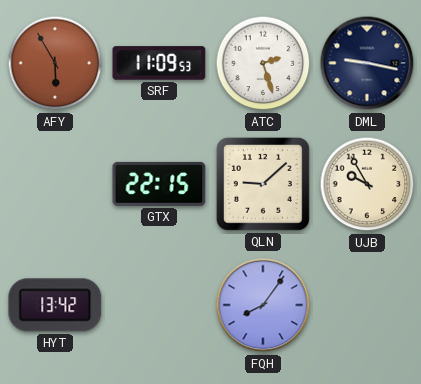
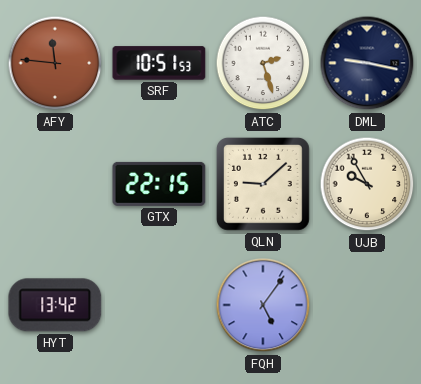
AFY: 5:55 -> 11:46
SRF: 11:09 -> 10:51
FQH: 8:06 -> 5:06
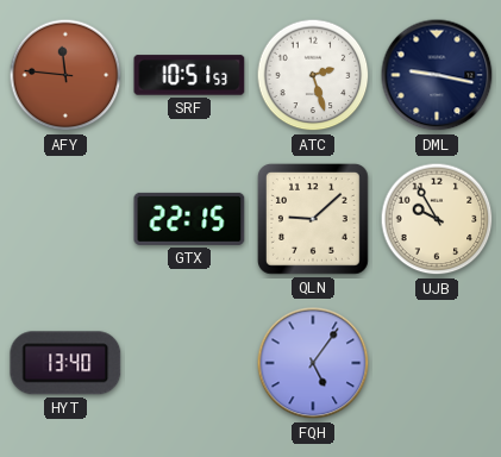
HYT: 13:42 -> 13:40
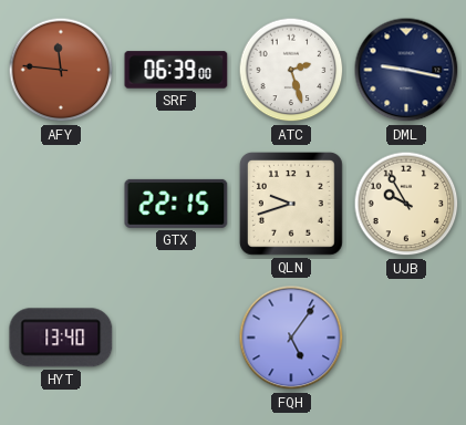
SRF: 10:51 -> 06:39
QLN: 9:08 -> 9:42
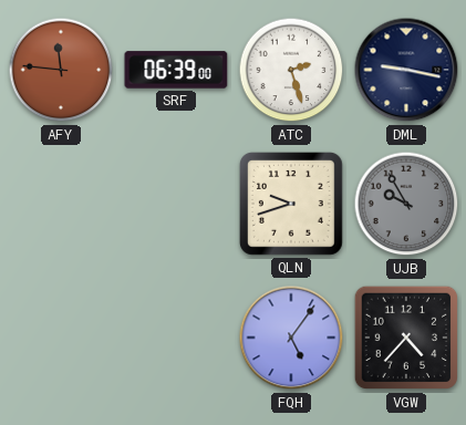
GTX: 22:15 -> none
UJB dial: cream -> grey
HYT: 13:40 -> none
VGW: none -> 4:37
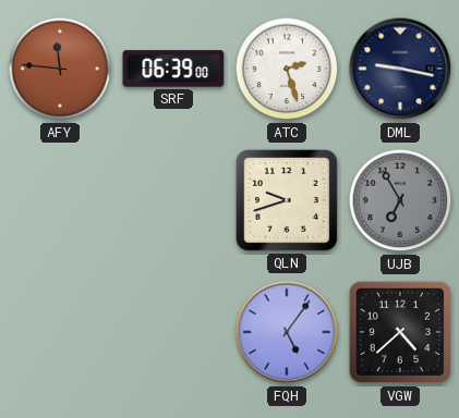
UJB: 9:55 -> 6:55
VGW: 4:37 -> 4:38
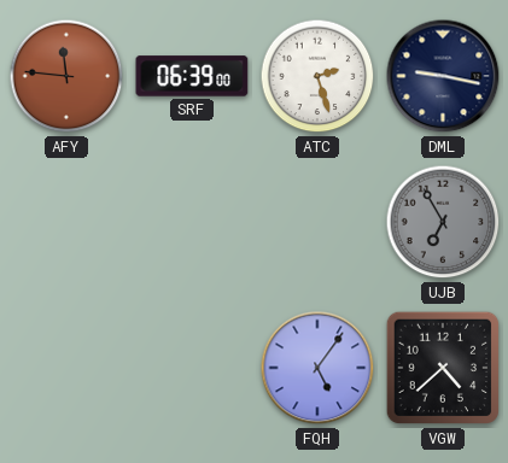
QLN: 9:42 -> none
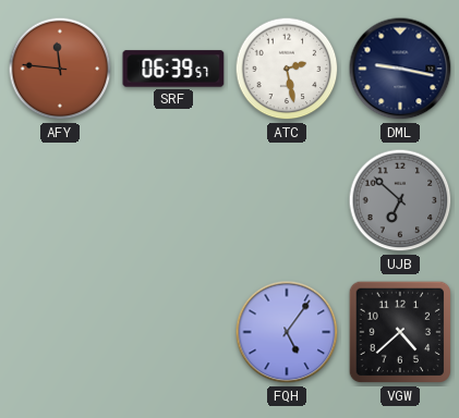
SRF: 06:39:00 -> 06:39:57
ATC: 2:27 -> 2:28
UJB: 6:55 -> 6:52
